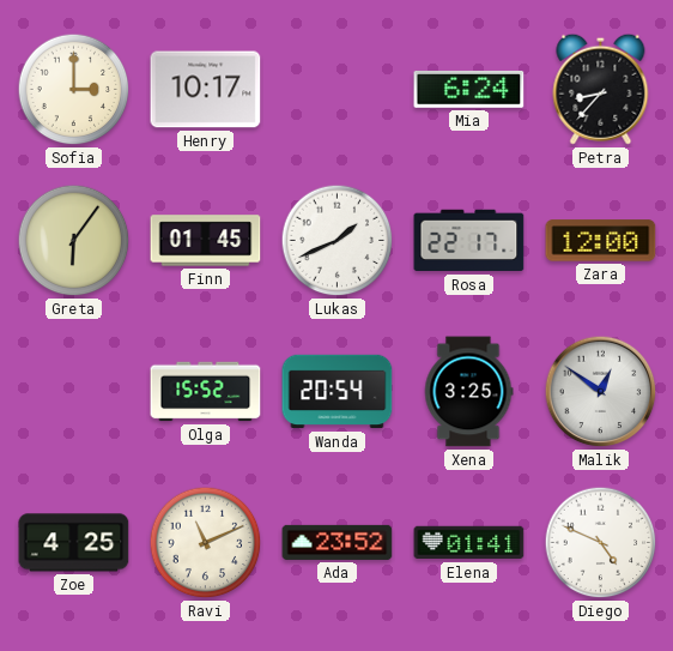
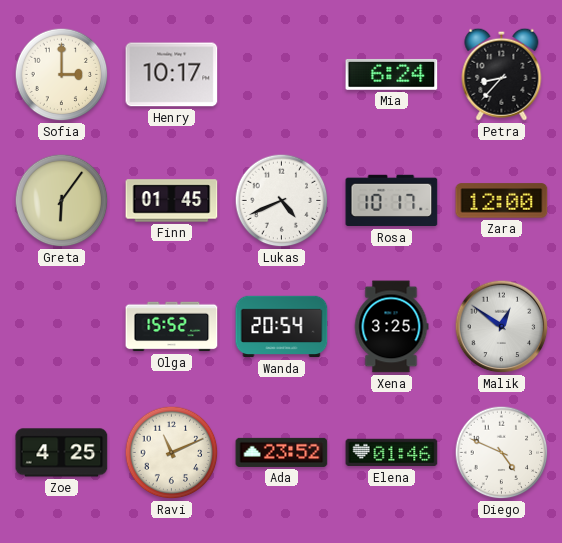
Lukas: 1:41 -> 4:41
Rosa: 22:17 -> 10:17
Elena: 01:41 -> 01:46
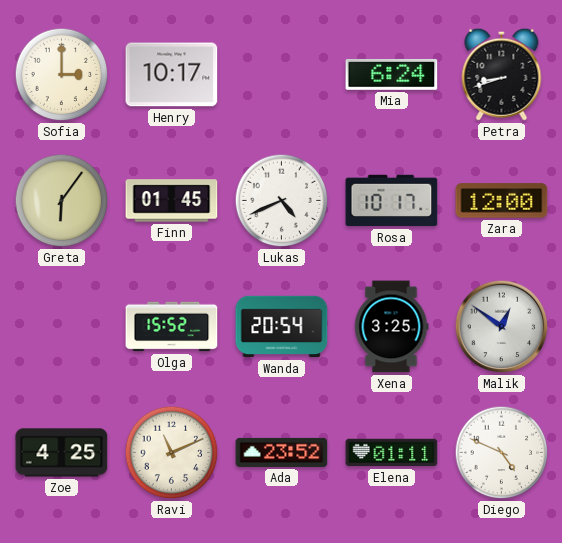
Petra: 8:37 -> 8:42
Elena: 01:46 -> 01:11
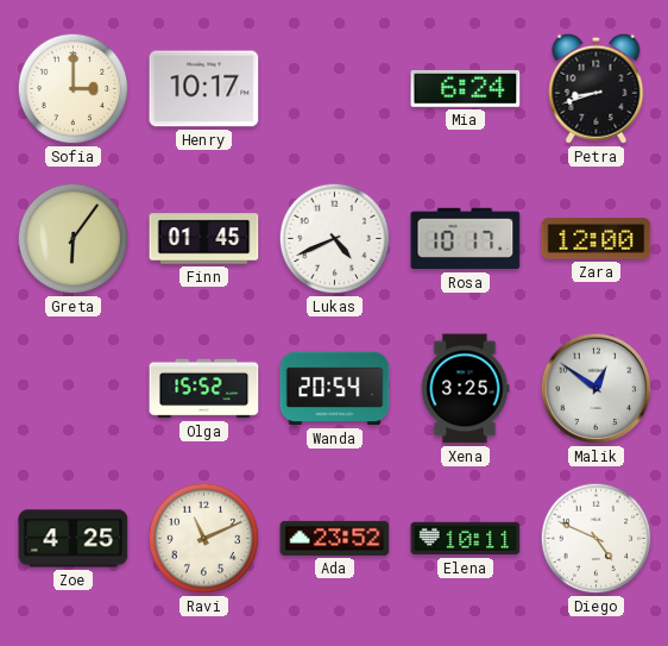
Elena: 01:11 -> 10:11
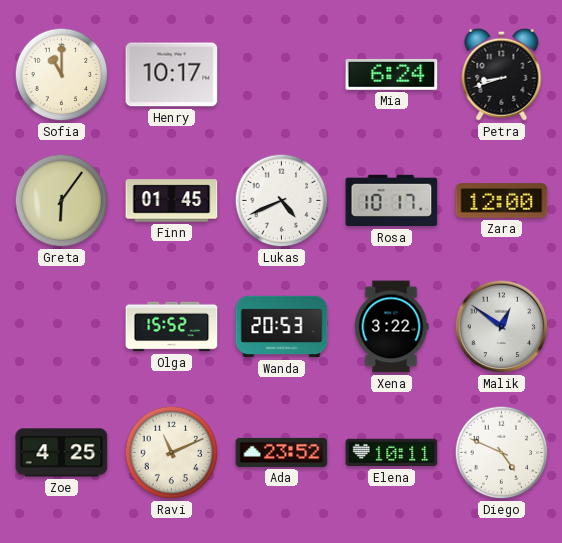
Sofia: 3:00 -> 11:00
Wanda: 20:54 -> 20:53
Xena: 3:25 -> 3:22
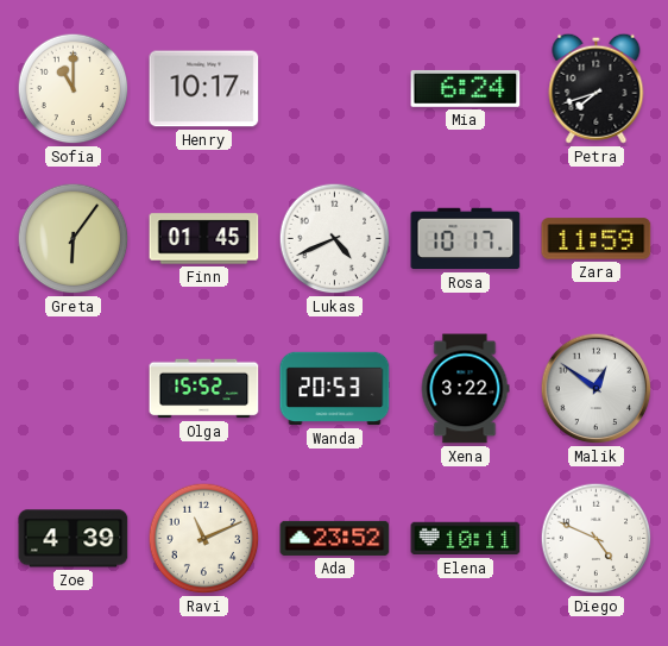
Petra: 8:42 -> 7:42
Zara: 12:00 -> 11:59
Zoe: 4:25 -> 4:39
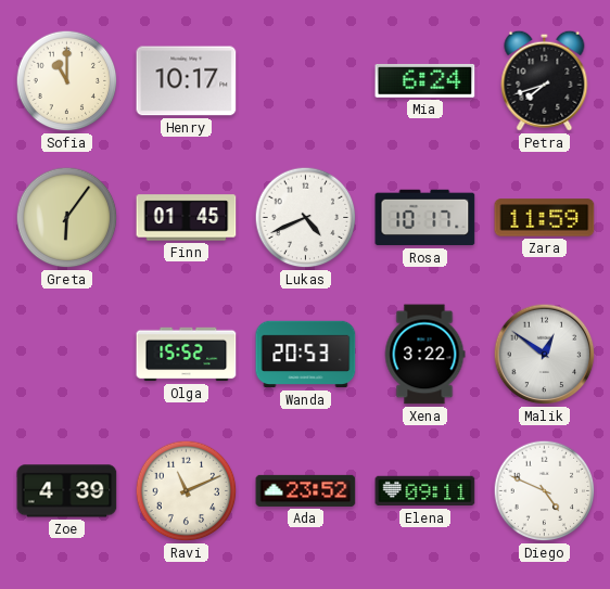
Elena: 10:11 -> 09:11
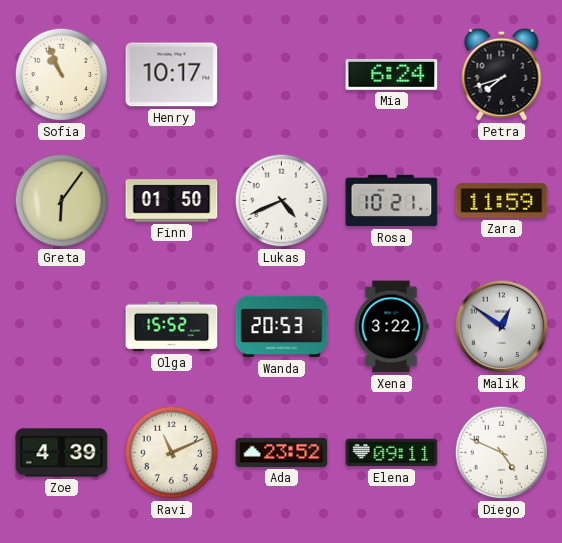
Sofia: 11:00 -> 10:56
Finn: 01:45 -> 01:50
Rosa: 10:17 -> 10:21
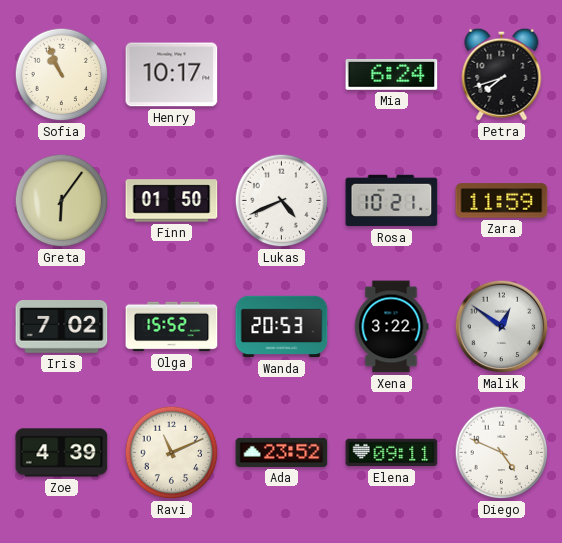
Iris: none -> 7:02
